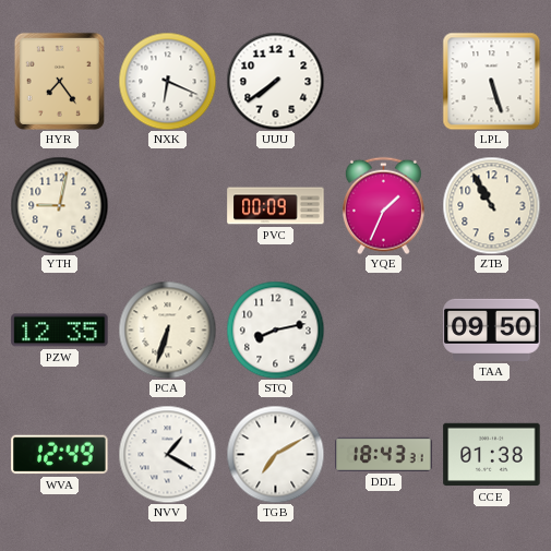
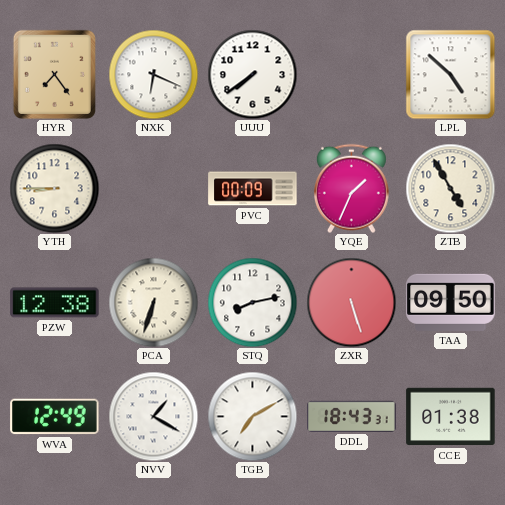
LPL: 5:27 -> 4:52
YTH: 9:02 -> 8:45
ZTB: 10:55 -> 4:55
PZW: 12:35 -> 12:38
ZXR: none -> 5:27
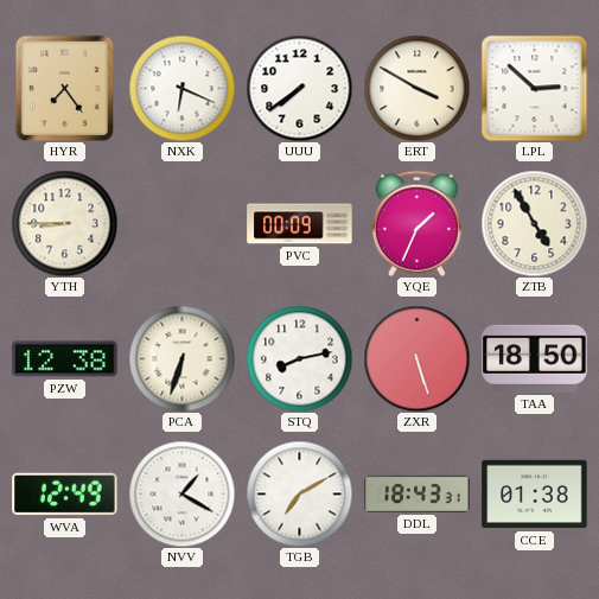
ERT: none -> 3:50
LPL: 4:52 -> 2:52
TAA: 09:50 -> 18:50
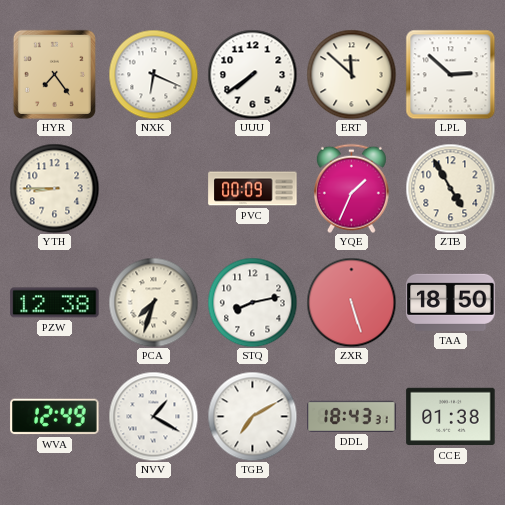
ERT: 3:50 -> 11:52
PCA: 6:33 -> 7:33
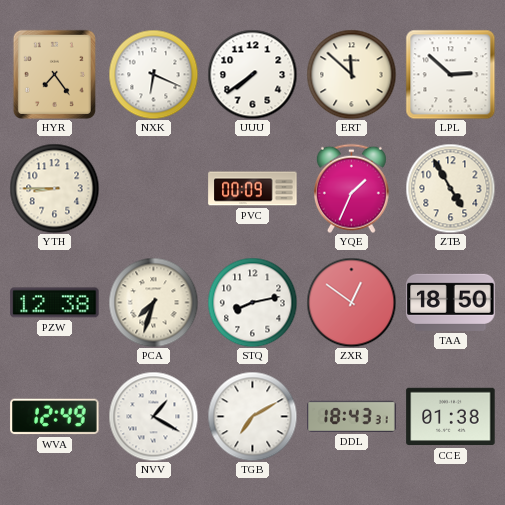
ZXR: 5:27 -> 12:51
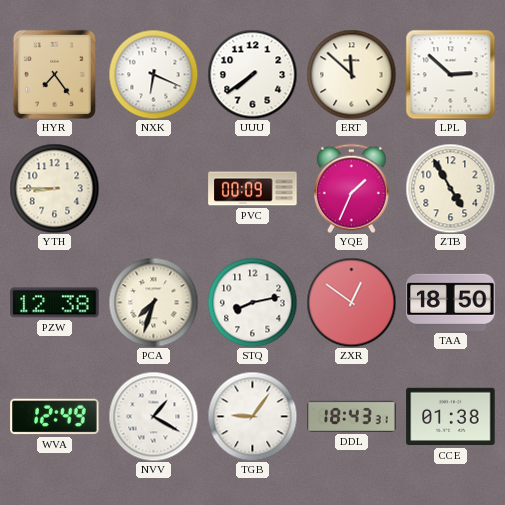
TGB: 7:10 -> 9:06
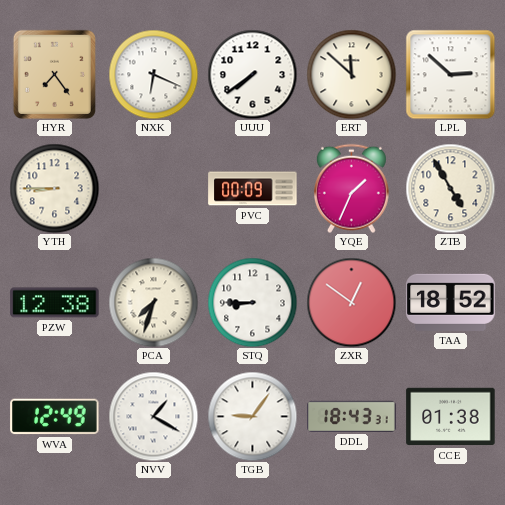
STQ: 8:13 -> 8:45
TAA: 18:50 -> 18:52
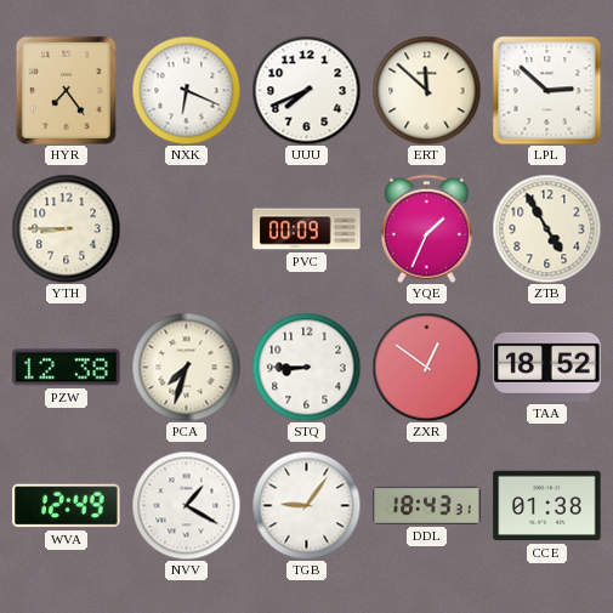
UUU: 7:39 -> 7:41
